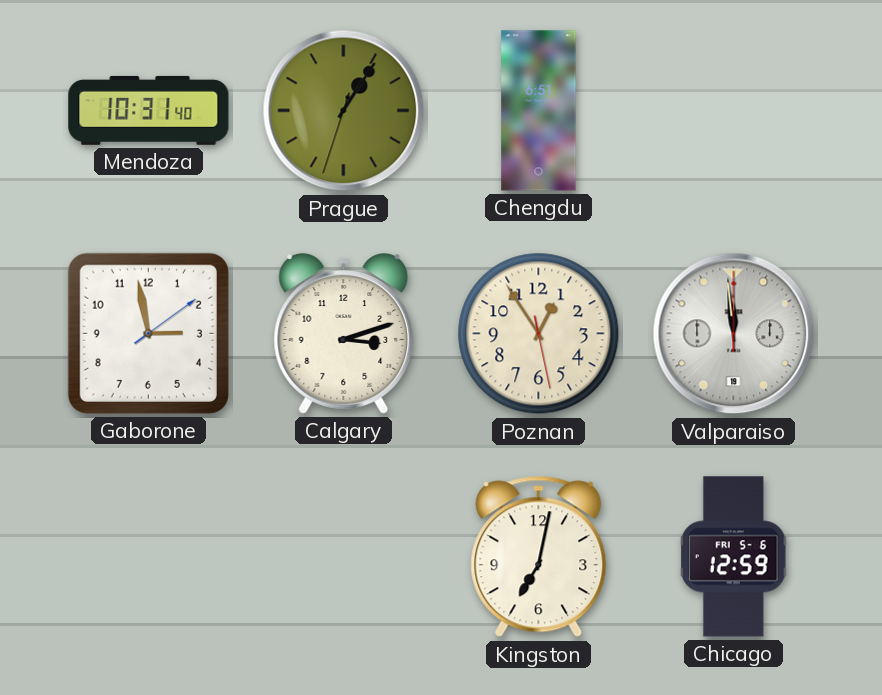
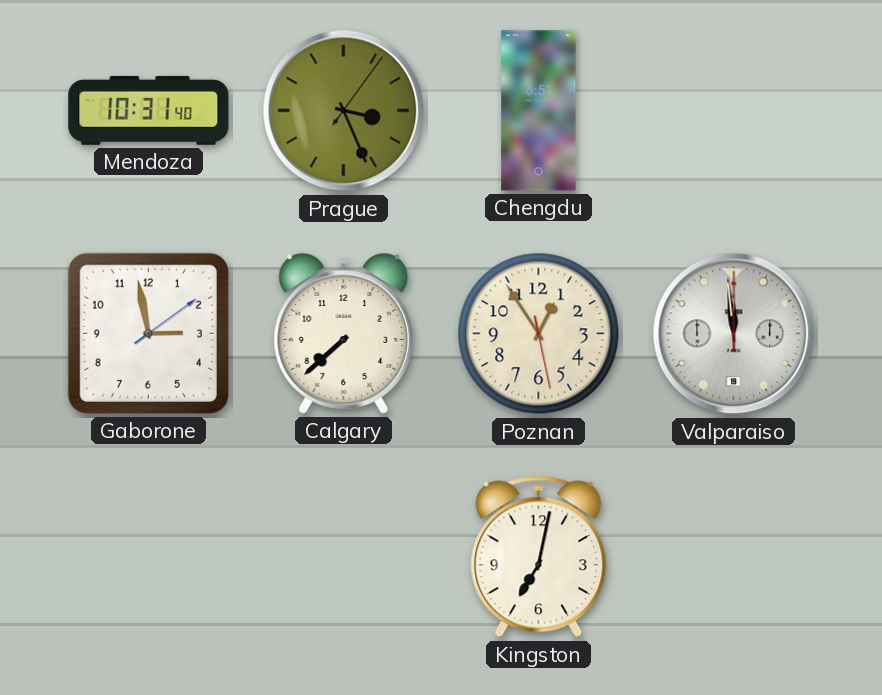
Prague: 1:05 -> 3:26
Calgary: 3:12 -> 7:38
Chicago: 12:59 -> none
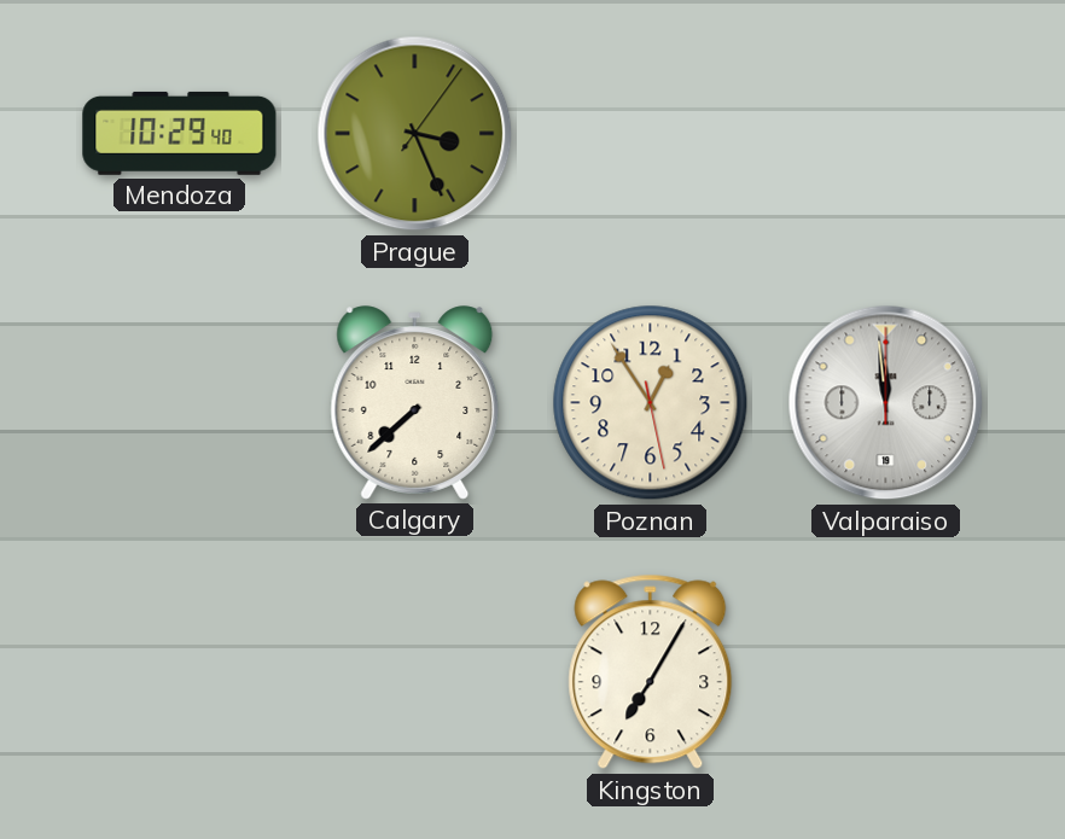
Mendoza: 10:31 -> 10:29
Chengdu: 6:51 -> none
Gaborone: 2:58 -> none
Kingston: 7:02 -> 7:05
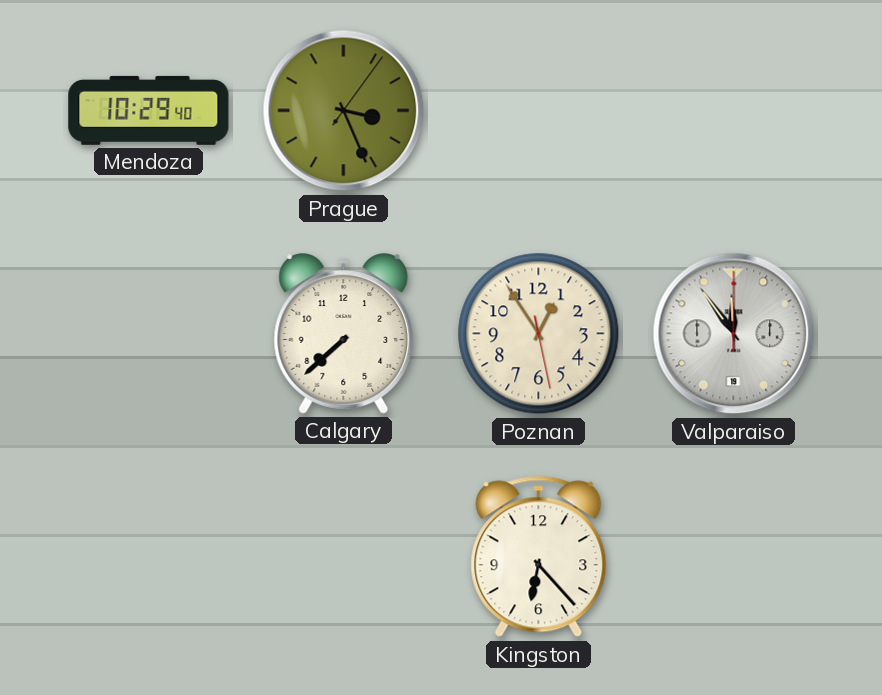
Valparaiso: 11:59 -> 11:54
Kingston: 7:05 -> 6:23
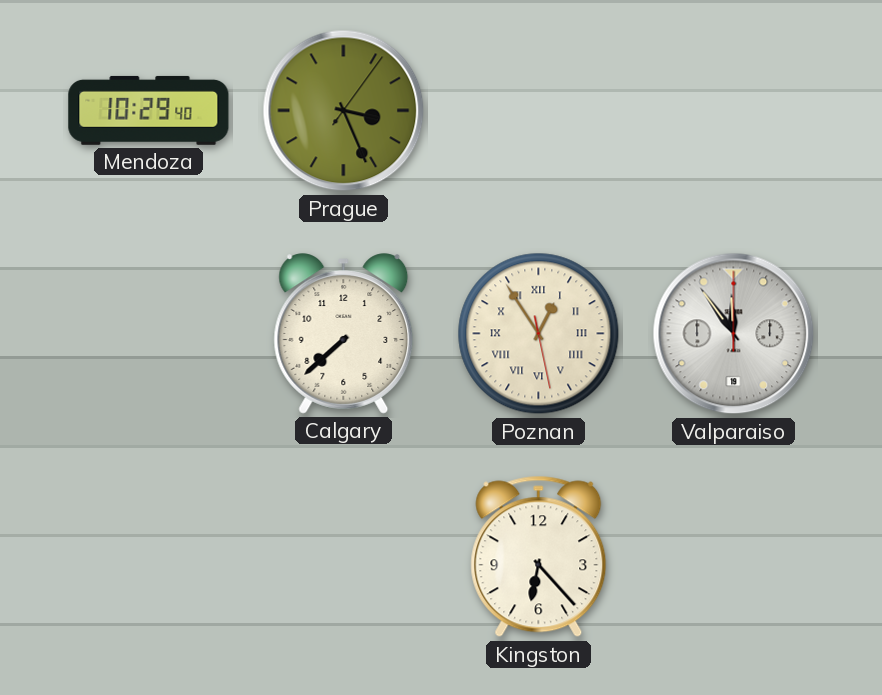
Poznan numerals: Arabic -> Roman
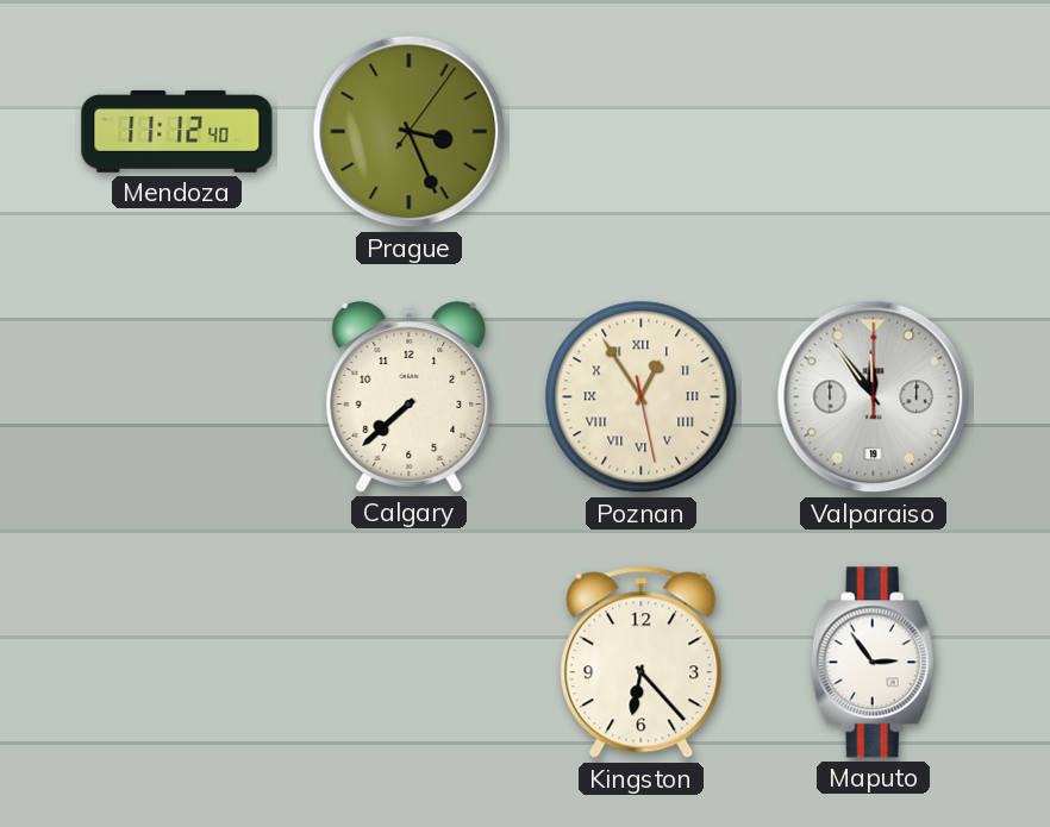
Mendoza: 10:29 -> 11:12
Maputo: none -> 2:54
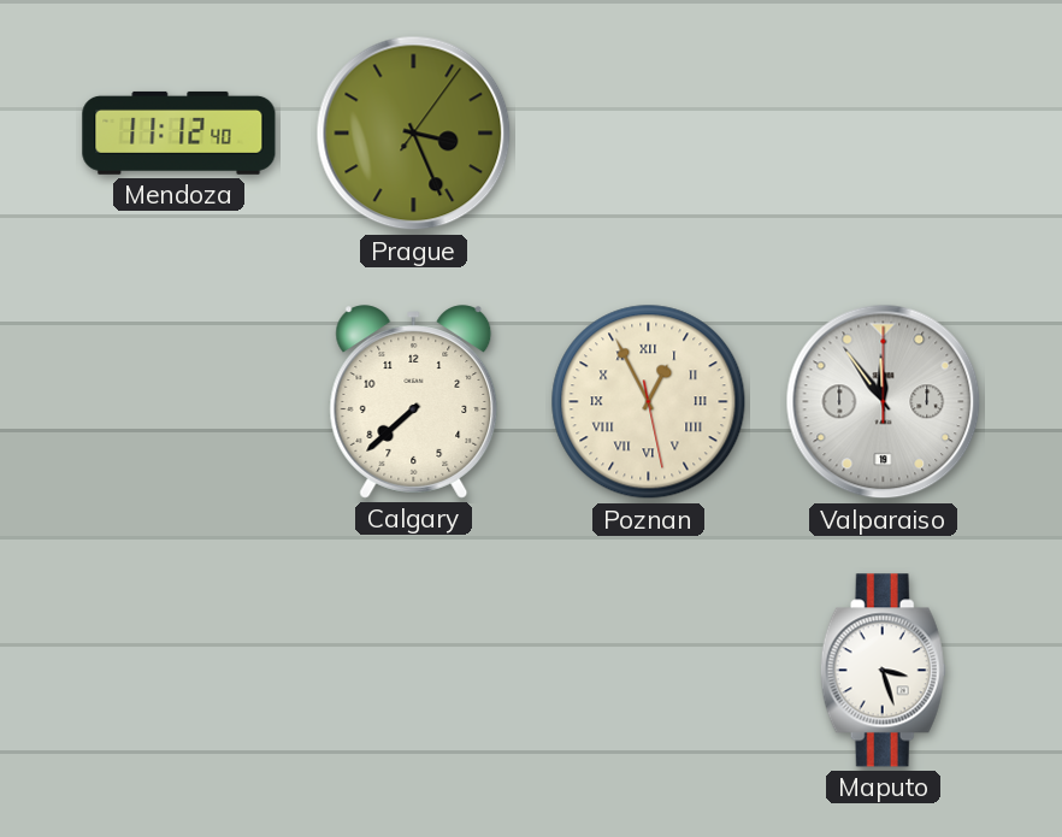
Poznan: 12:54 -> 12:55
Kingston: 6:23 -> none
Maputo: 2:54 -> 3:27
